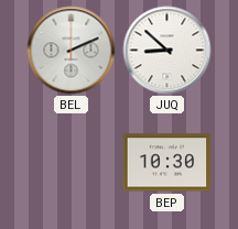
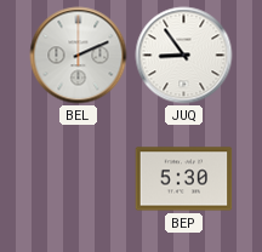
JUQ: 8:52 -> 8:54
BEP: 10:30 -> 5:30
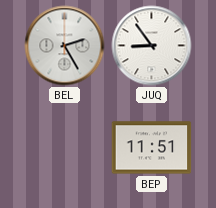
BEL: 2:11 -> 2:25
BEP: 5:30 -> 11:51
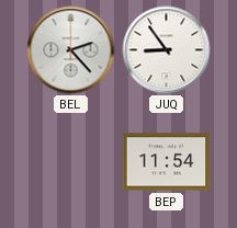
BEL: 2:25 -> 2:23
BEP: 11:51 -> 11:54
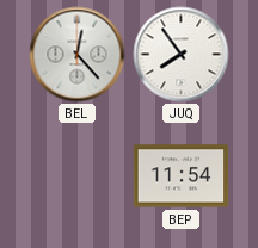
BEL: 2:23 -> 12:23
JUQ: 8:54 -> 7:54
